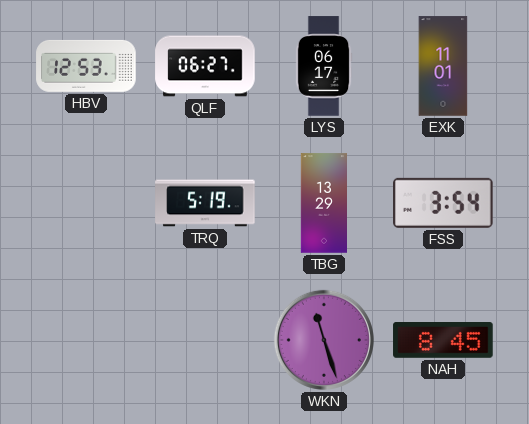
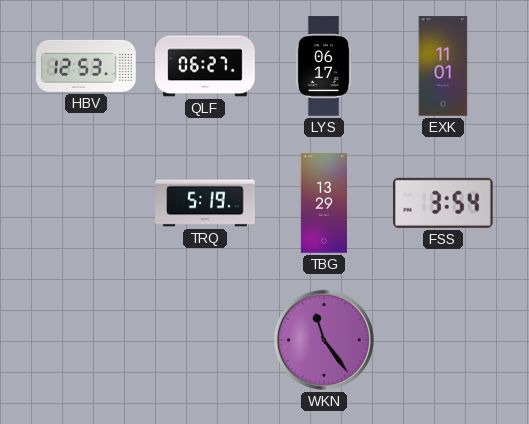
WKN: 11:27 -> 11:24
NAH: 8:45 -> none
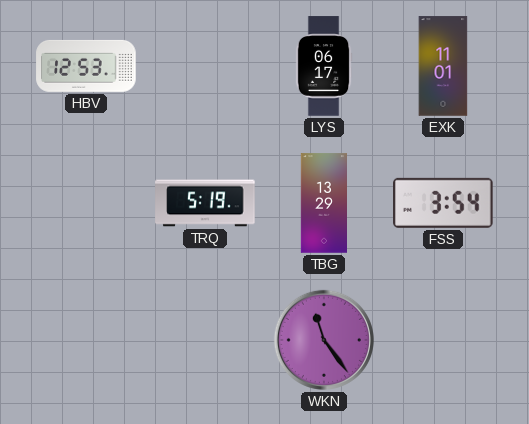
QLF: 06:27 -> none
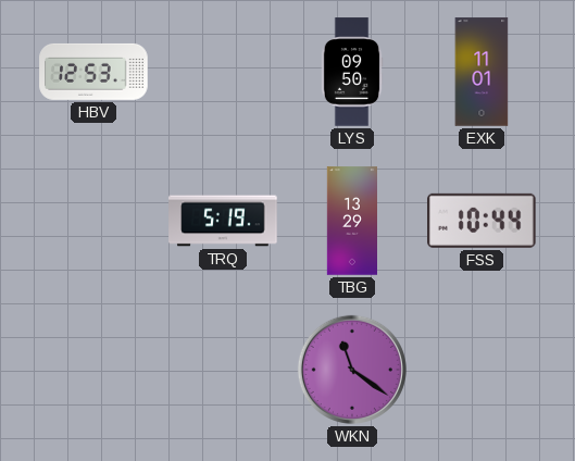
LYS: 06:17 -> 09:50
FSS: 3:54 -> 10:44
WKN: 11:24 -> 11:21
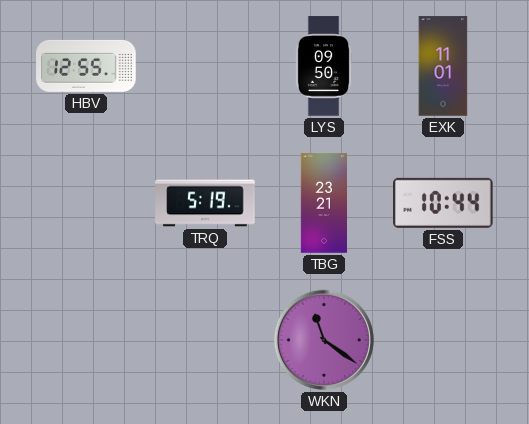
HBV: 12:53 -> 12:55
TBG: 13:29 -> 23:21
